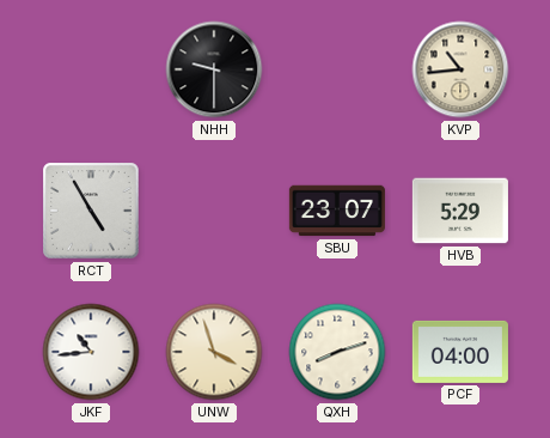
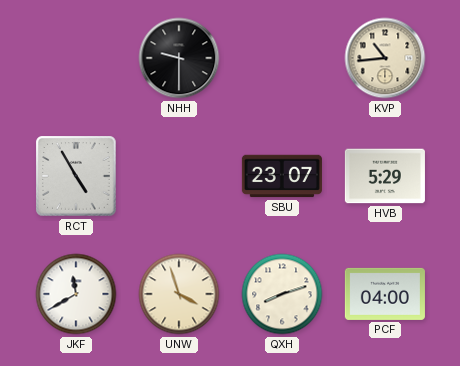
JKF: 10:44 -> 11:40
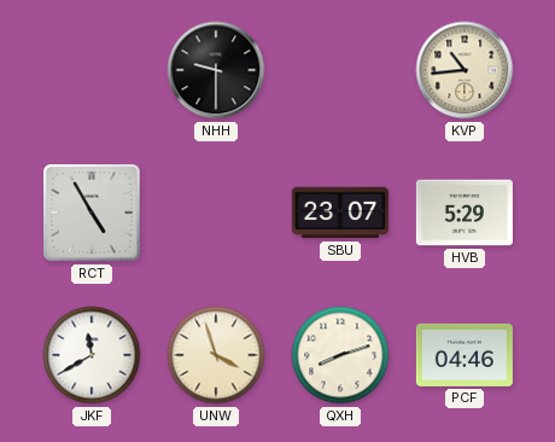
PCF: 04:00 -> 04:46
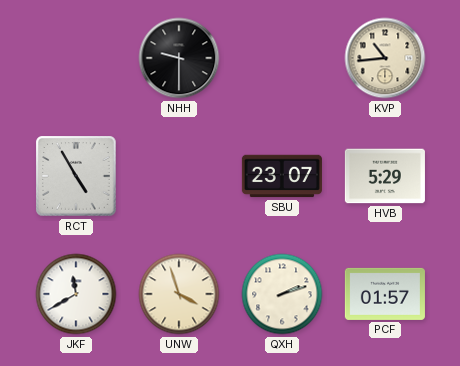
QXH: 8:12 -> 2:12
PCF: 04:46 -> 01:57
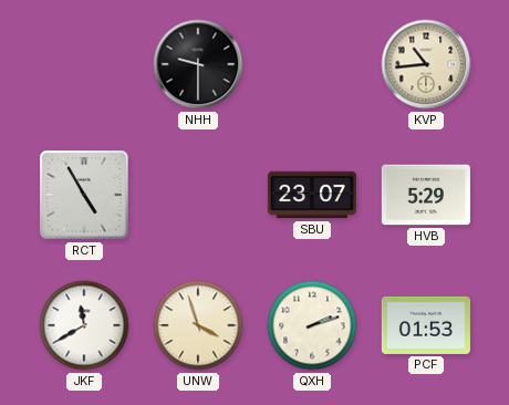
PCF: 01:57 -> 01:53
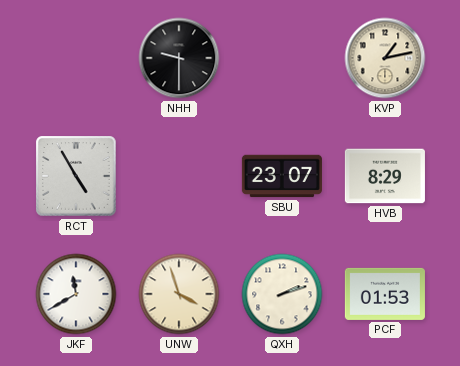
KVP: 10:44 -> 1:13
HVB: 5:29 -> 8:29
